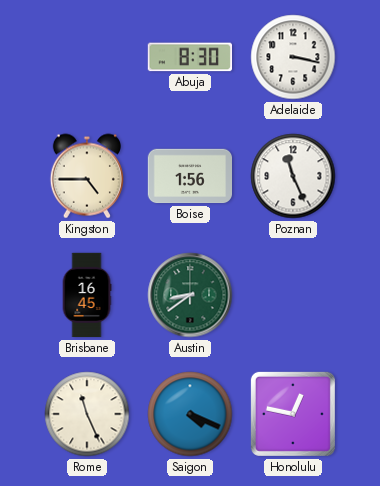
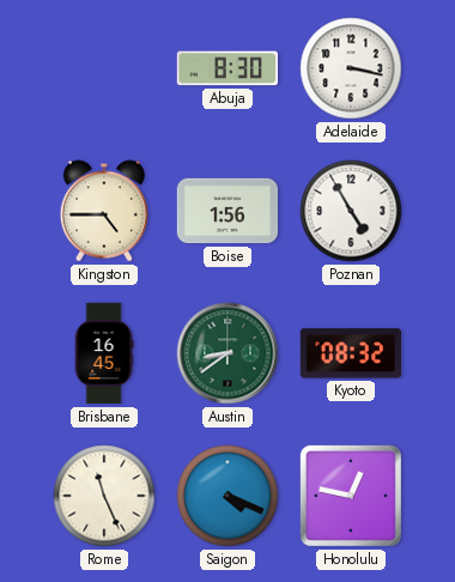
Poznan: 11:26 -> 4:55
Kyoto: none -> 08:32
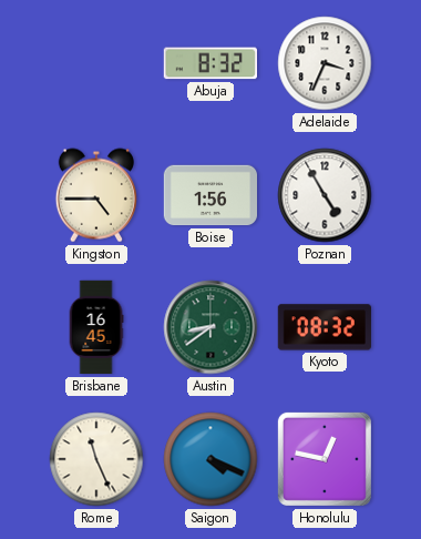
Abuja: 8:30 -> 8:32
Adelaide: 3:17 -> 3:34
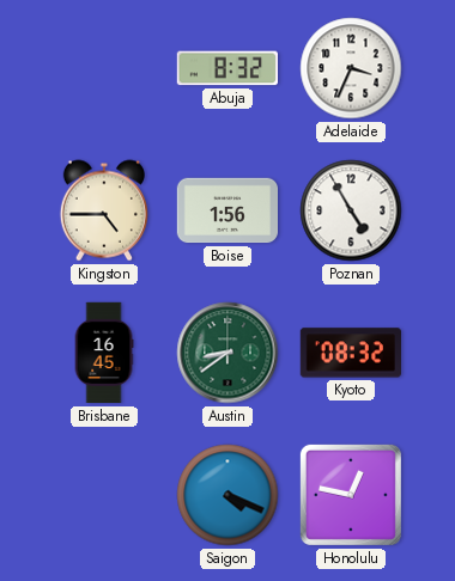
Rome: 11:26 -> none
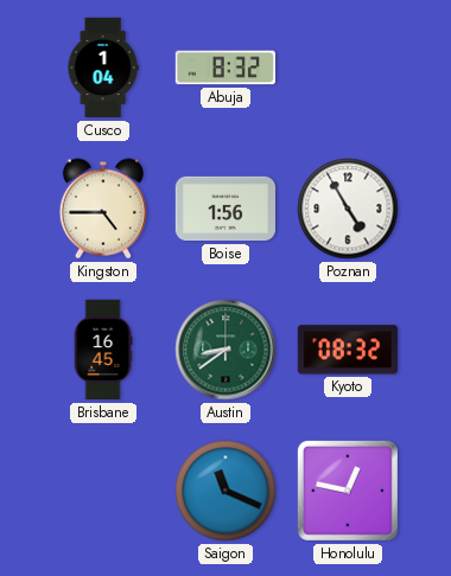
Cusco: none -> 1:04
Adelaide: 3:34 -> none
Saigon: 4:19 -> 11:19
